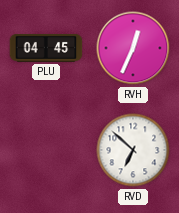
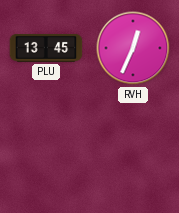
PLU: 04:45 -> 13:45
RVD: 6:52 -> none
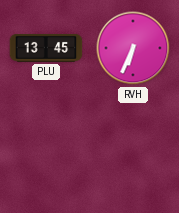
RVH: 12:34 -> 6:34
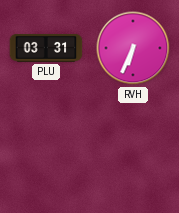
PLU: 13:45 -> 03:31
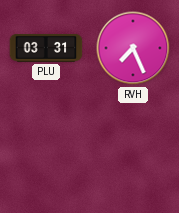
RVH: 6:34 -> 7:26
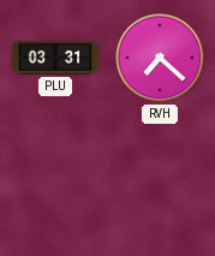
RVH: 7:26 -> 7:22
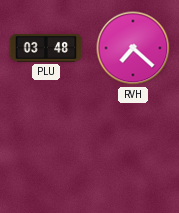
PLU: 03:31 -> 03:48
